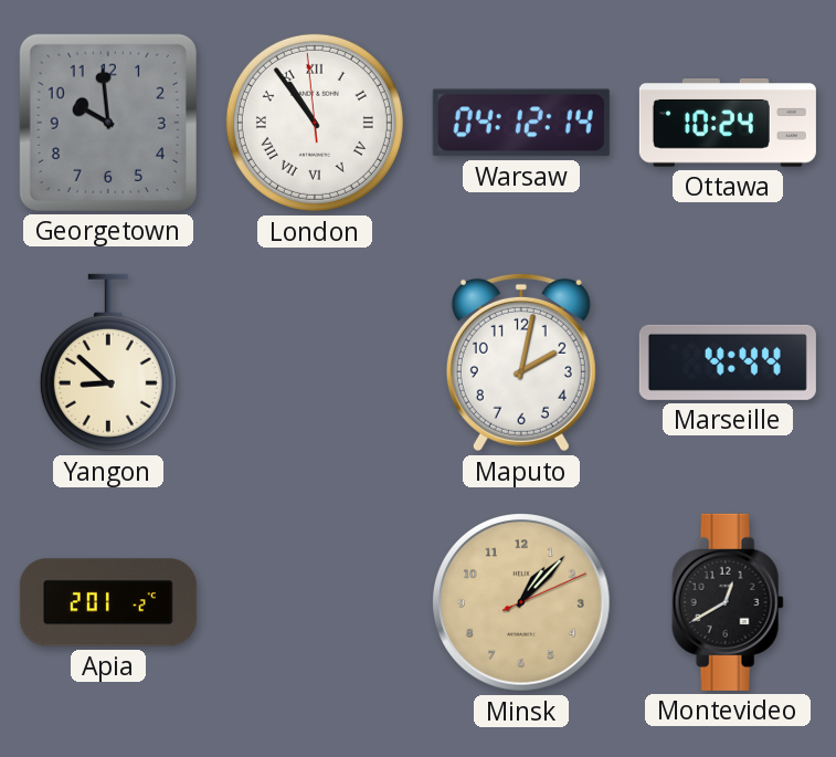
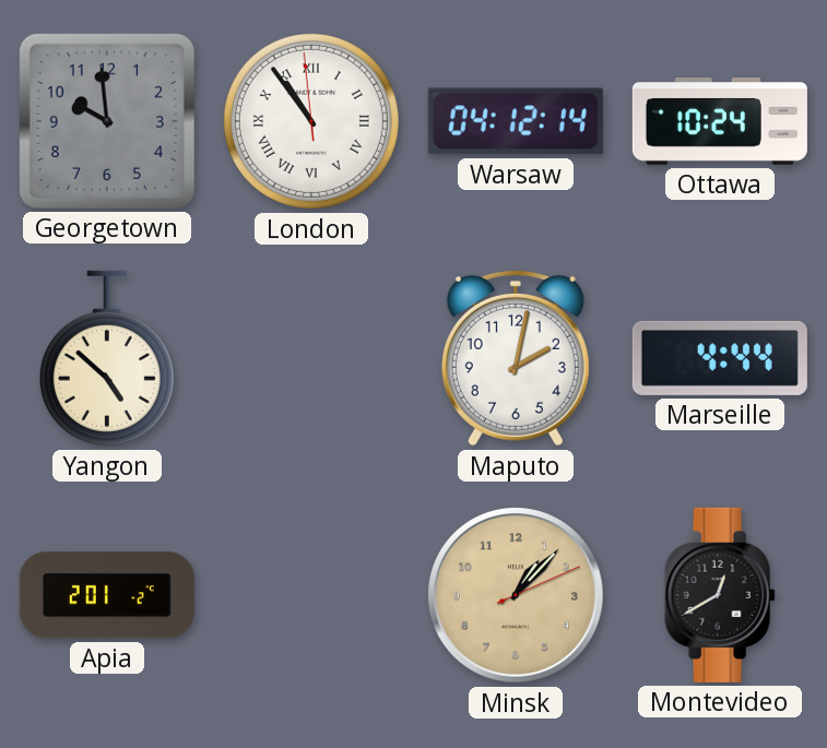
Yangon: 8:52 -> 4:52
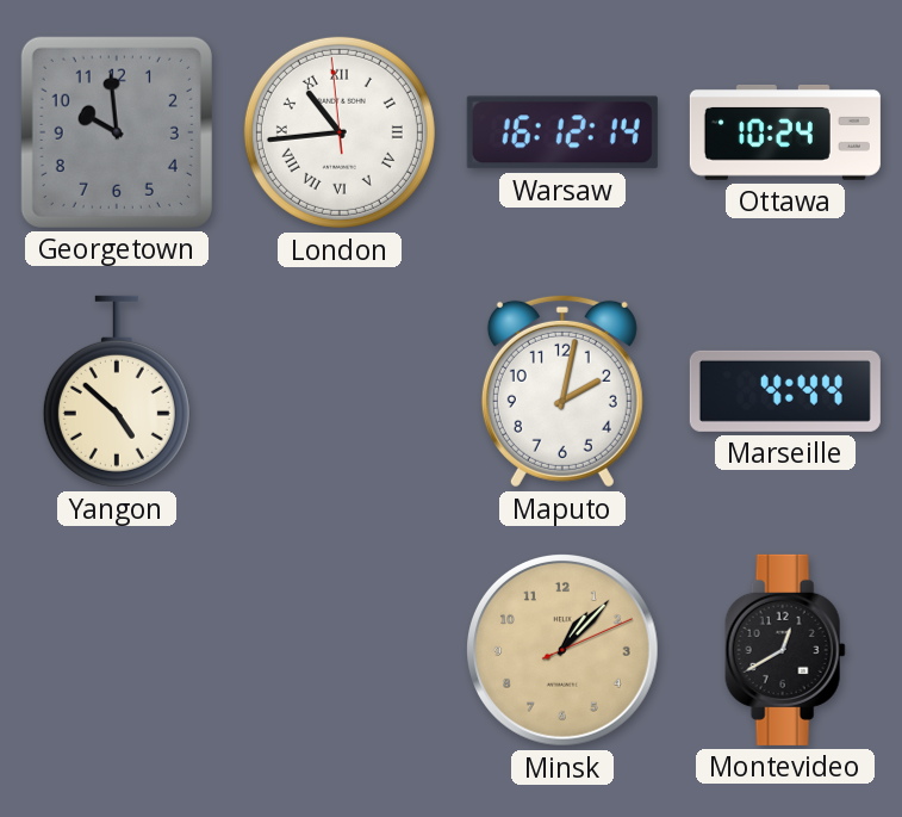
London: 10:53 -> 10:43
Warsaw: 04:12 -> 16:12
Apia: 2:01 -> none
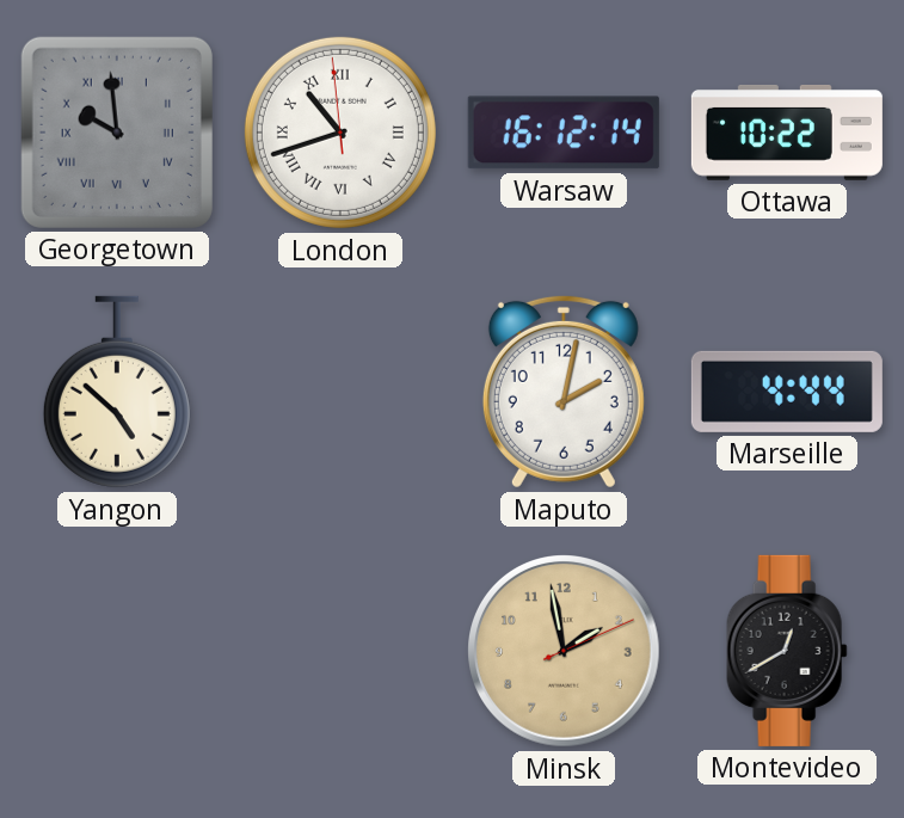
Georgetown numerals: Arabic -> Roman
London: 10:43 -> 10:41
Ottawa: 10:24 -> 10:22
Minsk: 1:07 -> 1:58
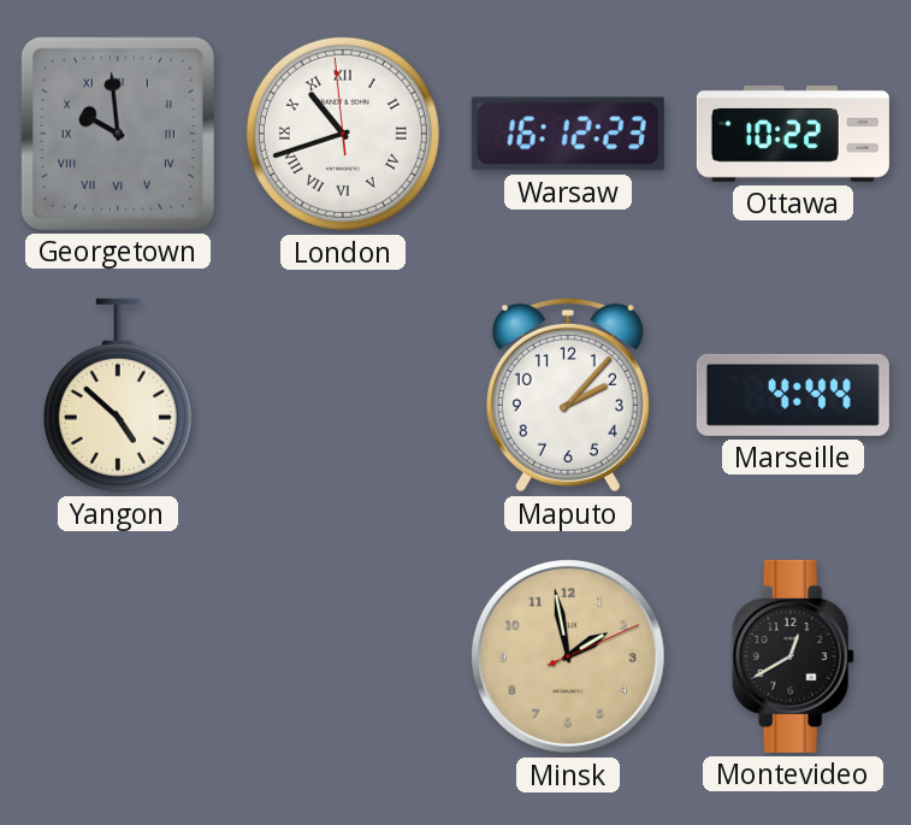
Warsaw: 16:12:14 -> 16:12:23
Maputo: 2:02 -> 2:07
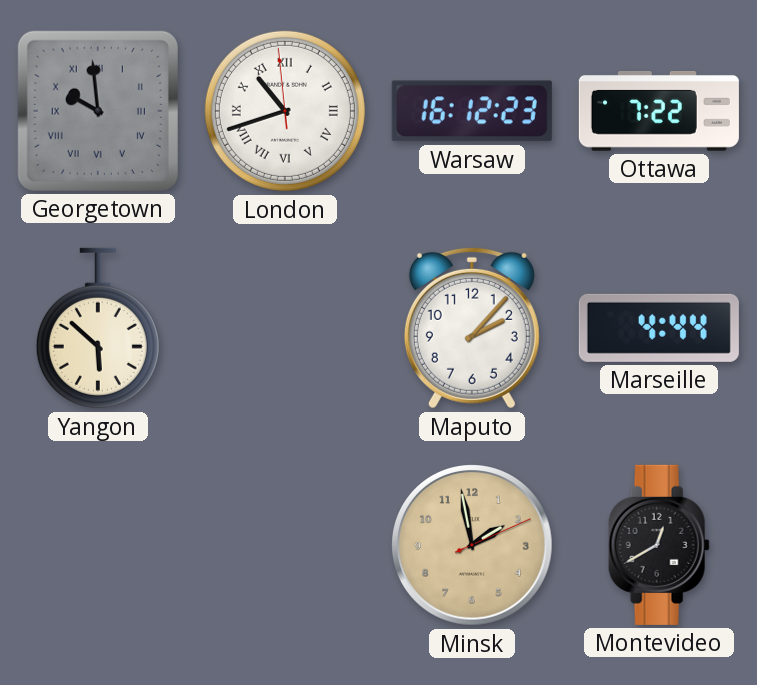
Ottawa: 10:22 -> 7:22
Yangon: 4:52 -> 5:52
